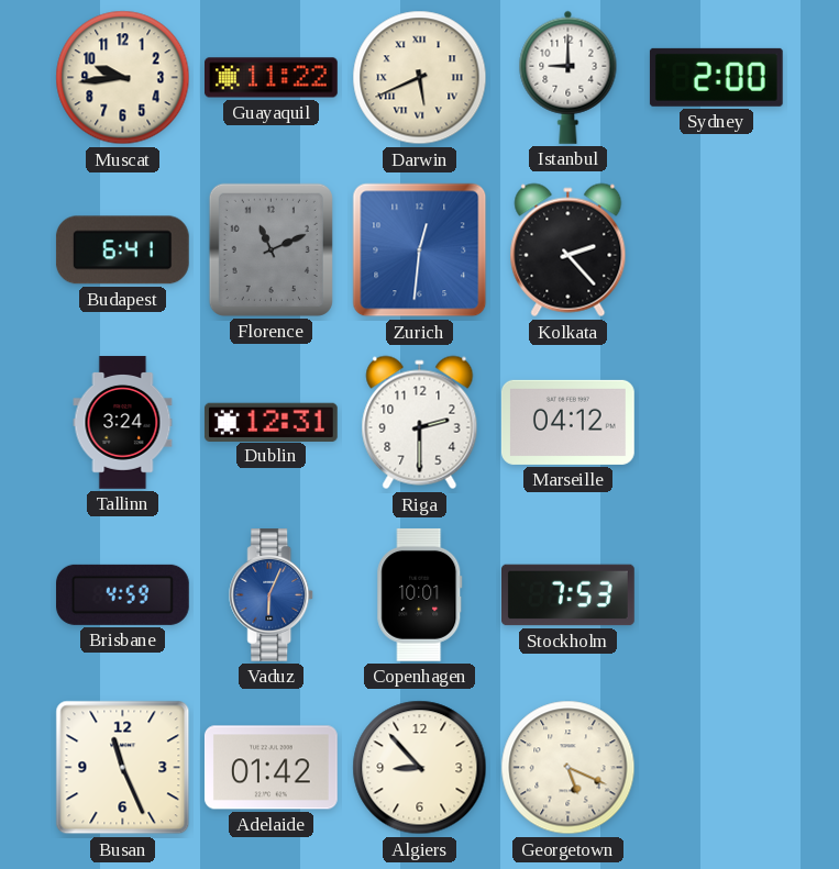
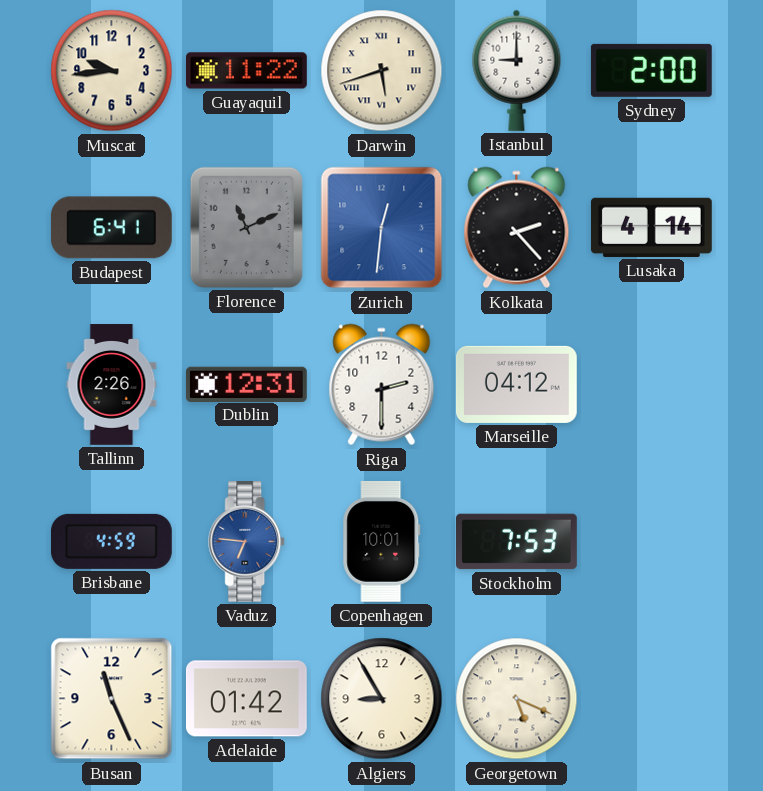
Darwin: 5:41 -> 5:42
Lusaka: none -> 4:14
Tallinn: 3:24 -> 2:26
Vaduz: 6:04 -> 6:46
Algiers: 8:53 -> 8:55
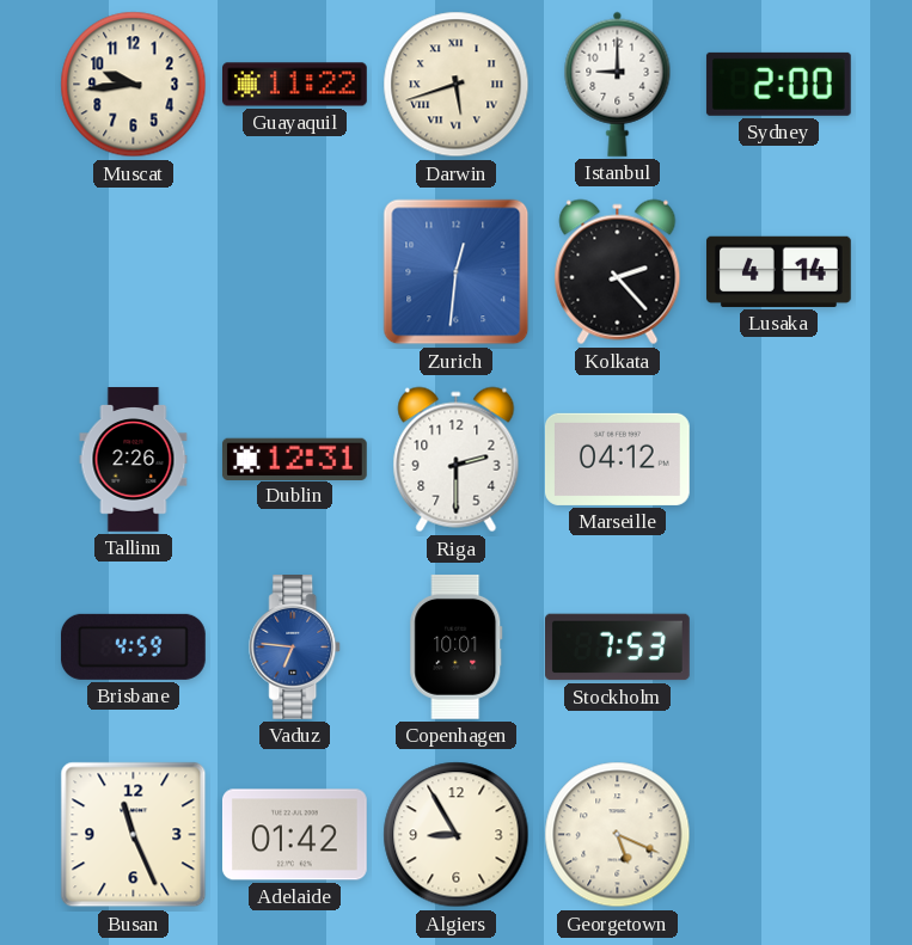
Budapest: 6:41 -> none
Florence: 11:11 -> none
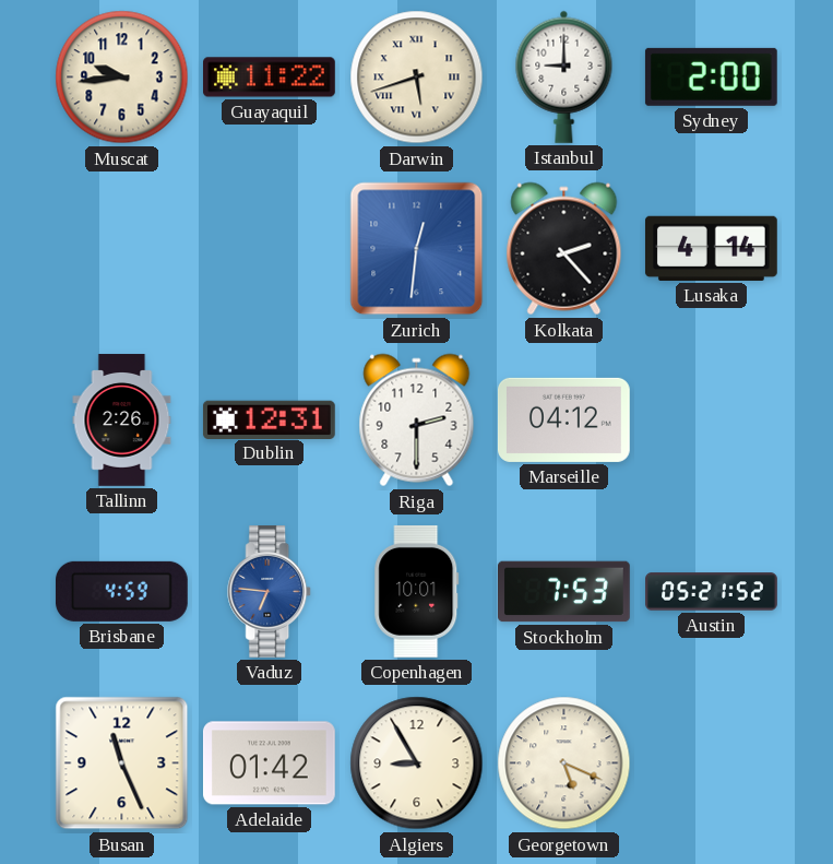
Austin: none -> 05:21
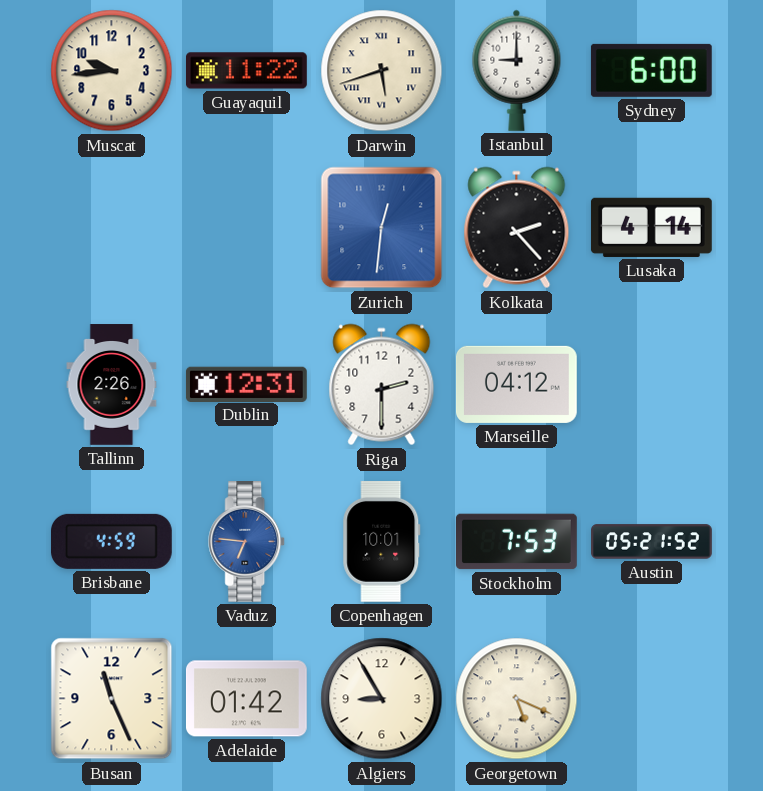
Sydney: 2:00 -> 6:00
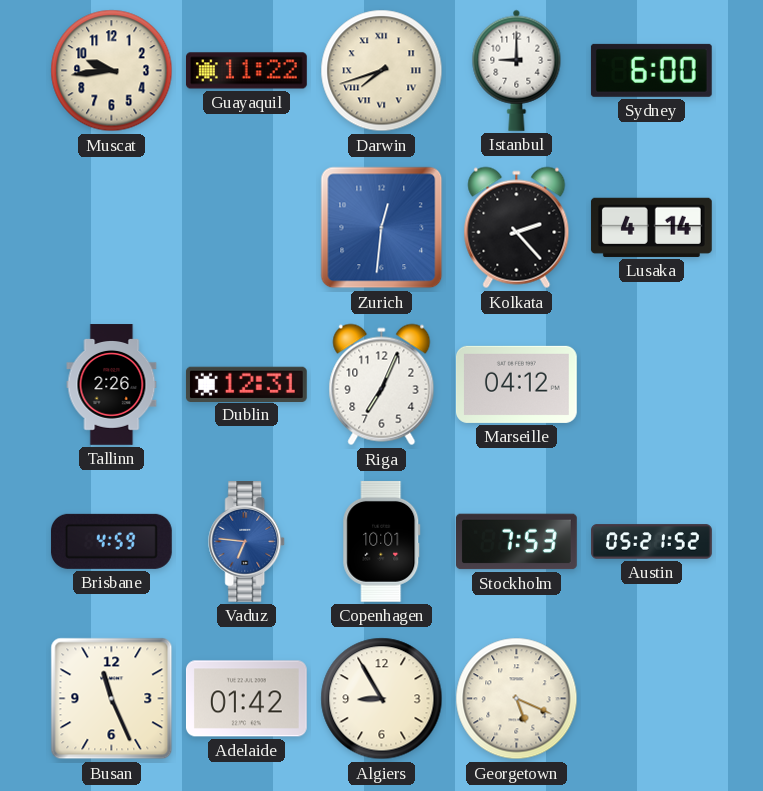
Darwin: 5:42 -> 7:42
Riga: 2:30 -> 7:04
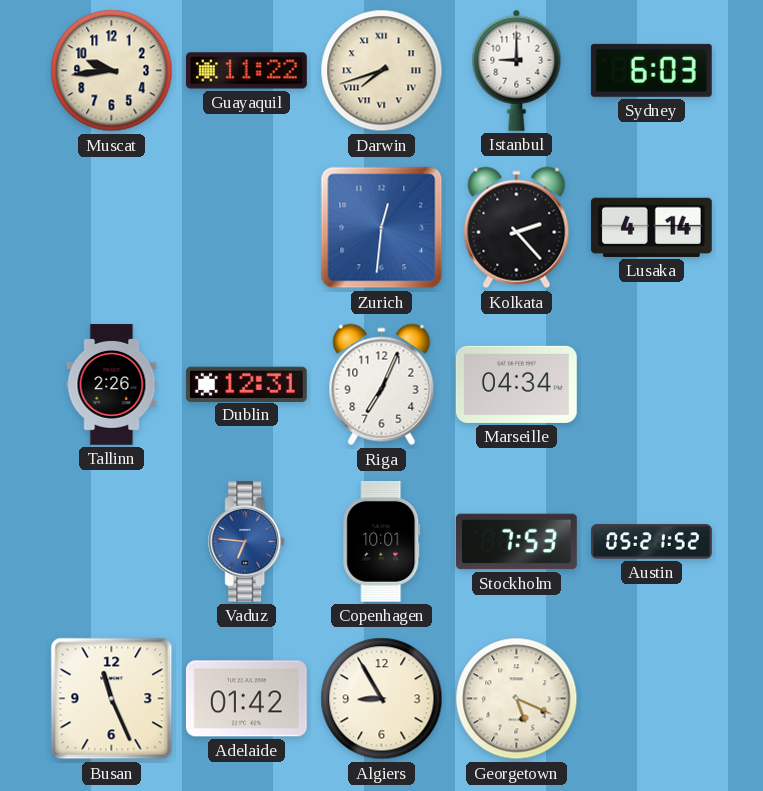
Sydney: 6:00 -> 6:03
Marseille: 04:12 -> 04:34
Brisbane: 4:59 -> none
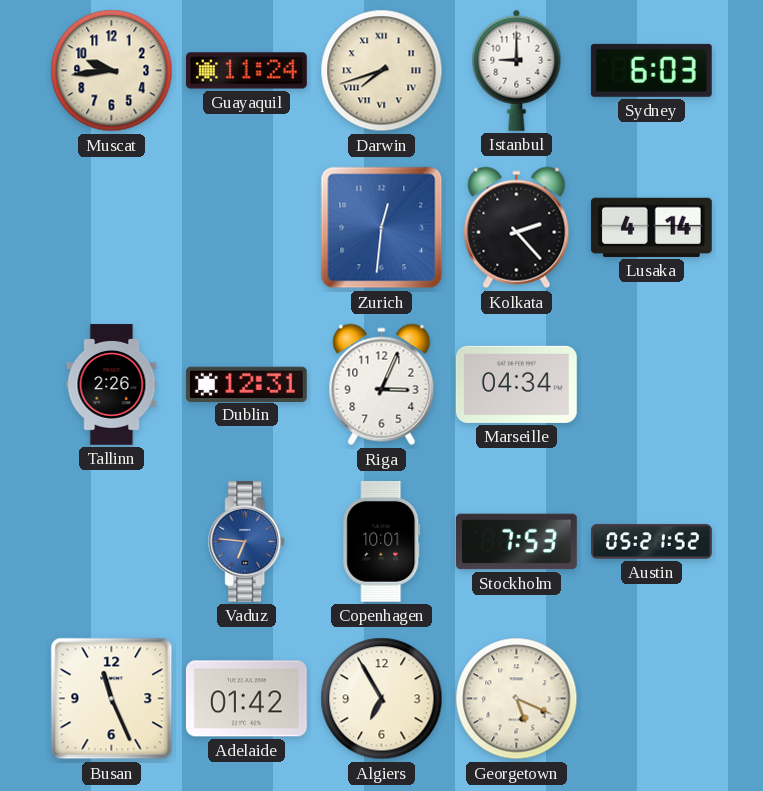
Guayaquil: 11:22 -> 11:24
Riga: 7:04 -> 3:04
Algiers: 8:55 -> 6:55
